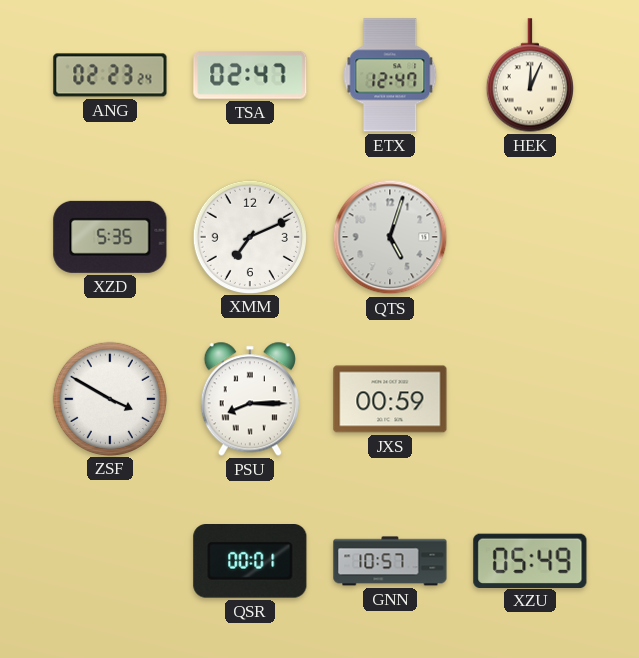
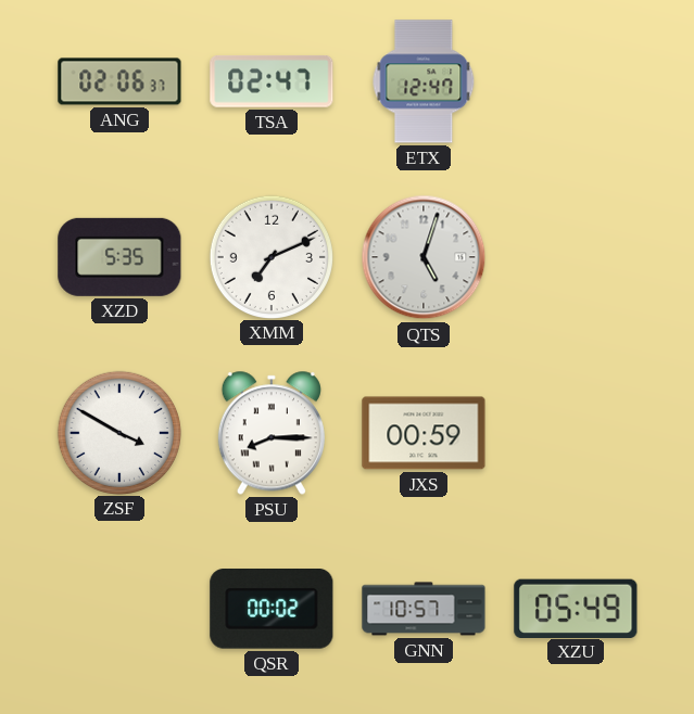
ANG: 02:23 -> 02:06
HEK: 12:04 -> none
QSR: 00:01 -> 00:02
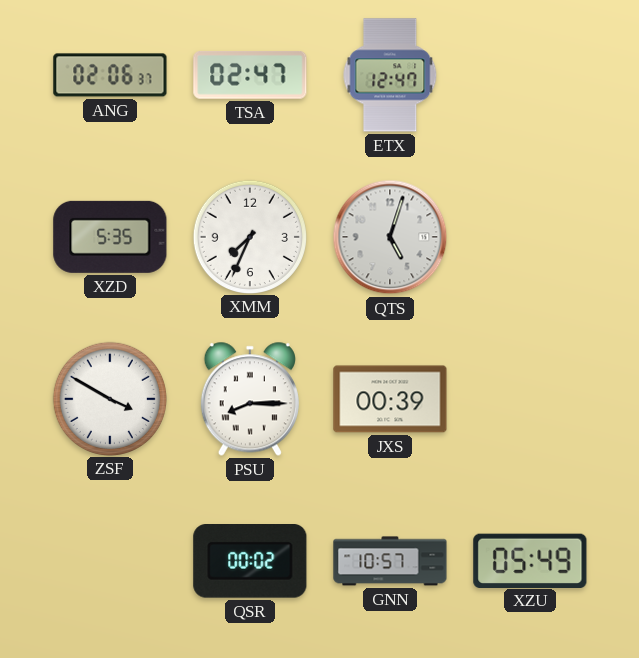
XMM: 7:11 -> 7:34
JXS: 00:59 -> 00:39
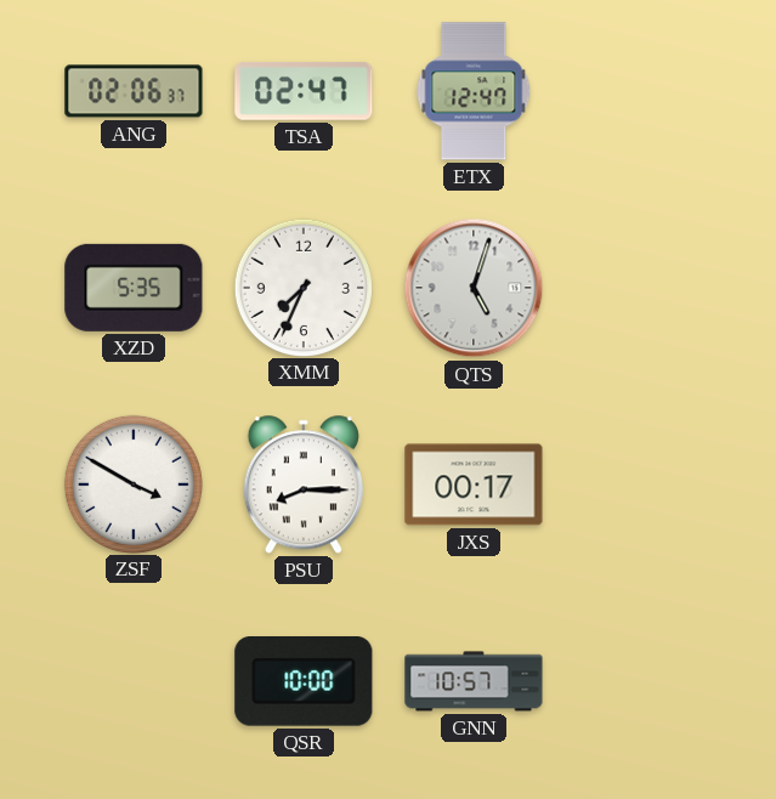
JXS: 00:39 -> 00:17
QSR: 00:02 -> 10:00
XZU: 05:49 -> none
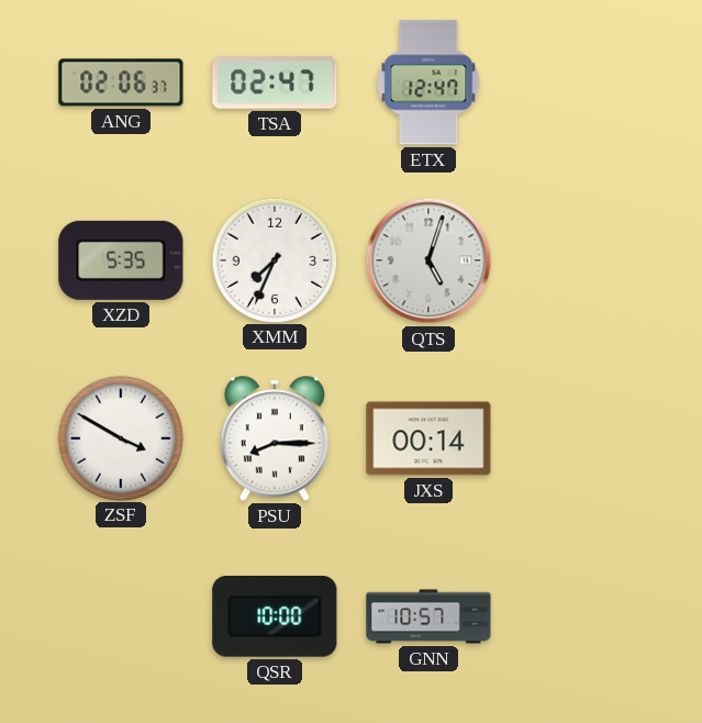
JXS: 00:17 -> 00:14
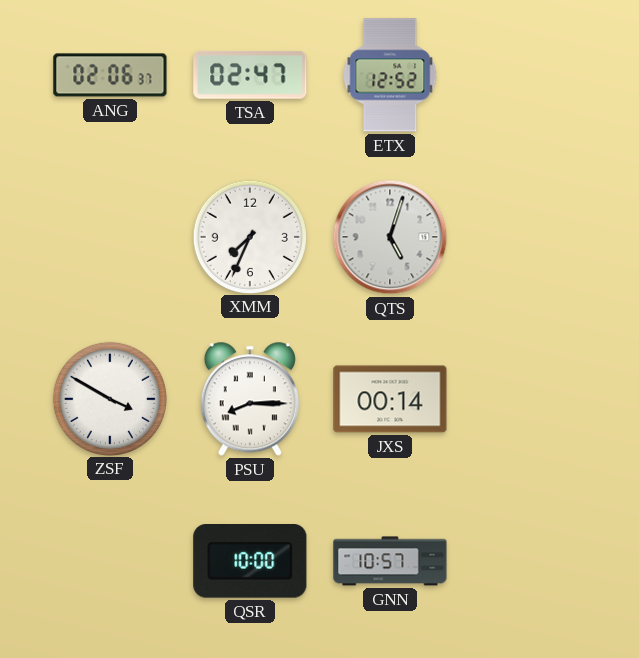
ETX: 12:47 -> 12:52
XZD: 5:35 -> none
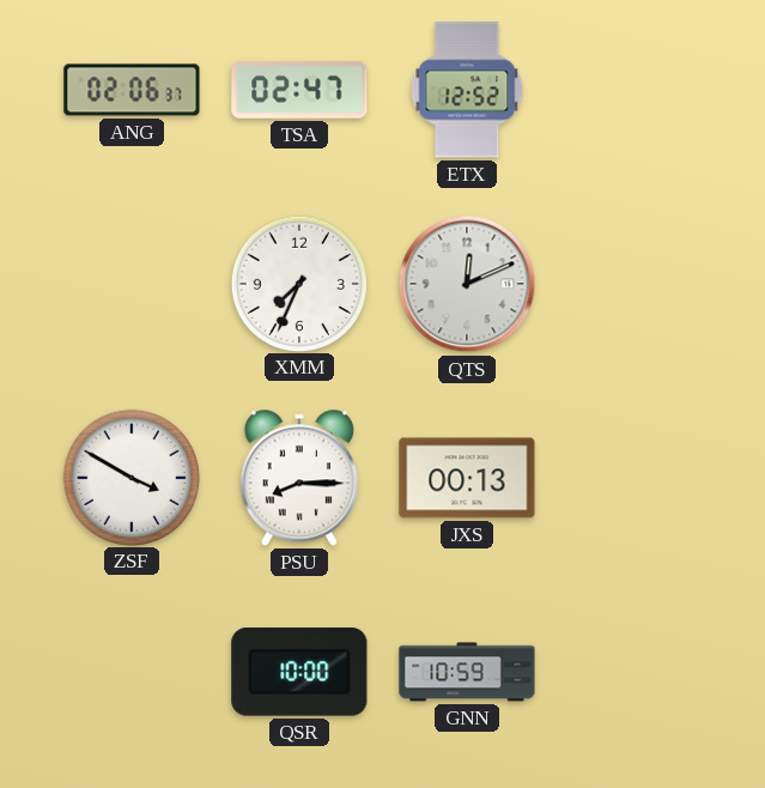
QTS: 5:03 -> 12:11
JXS: 00:14 -> 00:13
GNN: 10:57 -> 10:59
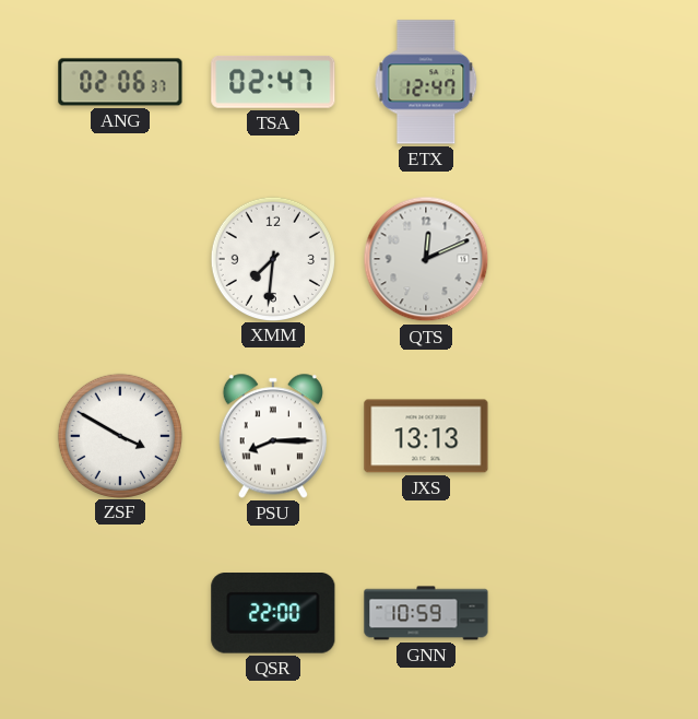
ETX: 12:52 -> 12:47
XMM: 7:34 -> 7:31
JXS: 00:13 -> 13:13
QSR: 10:00 -> 22:00
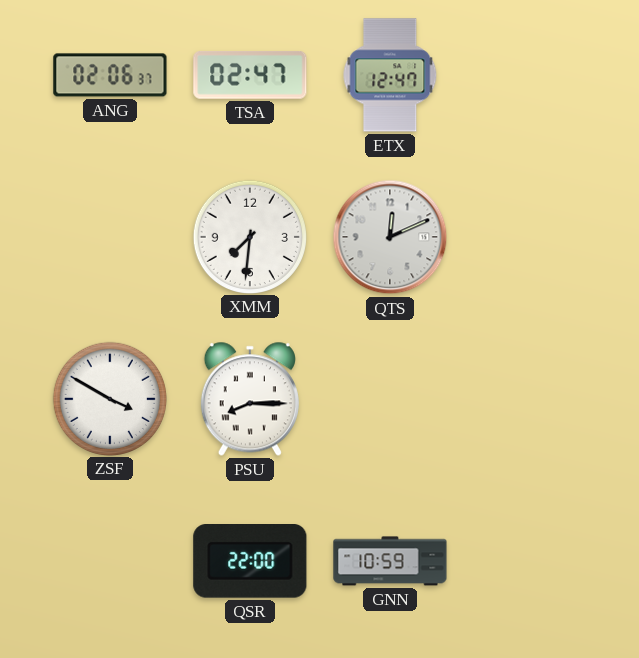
JXS: 13:13 -> none
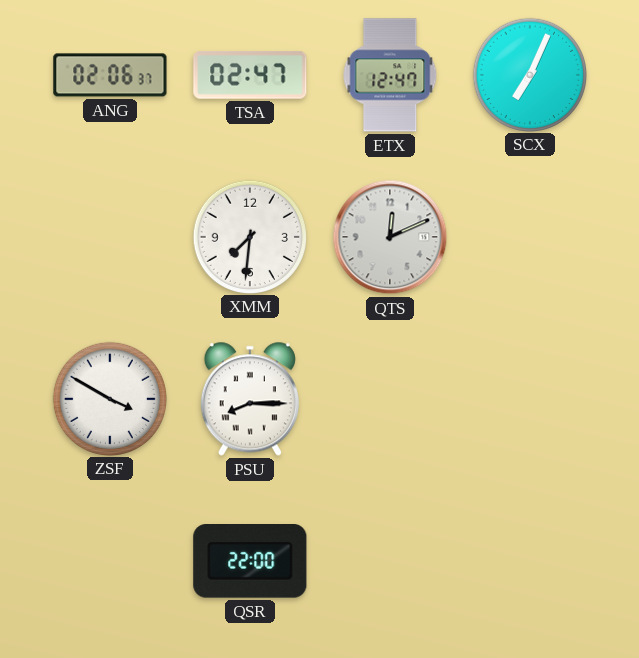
SCX: none -> 7:04
GNN: 10:59 -> none
